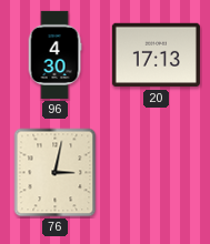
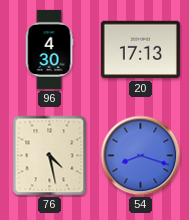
76: 3:02 -> 4:28
54: none -> 8:18
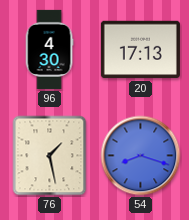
76: 4:28 -> 1:28
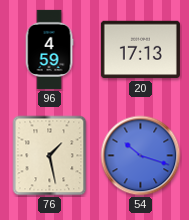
96: 4:30 -> 4:59
54: 8:18 -> 10:18
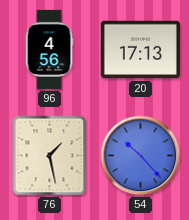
96: 4:59 -> 4:56
54: 10:18 -> 10:23
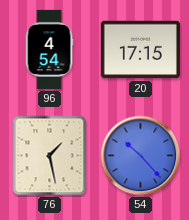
96: 4:56 -> 4:54
20: 17:13 -> 17:15
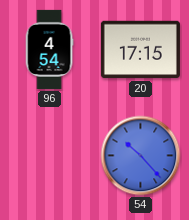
76: 1:28 -> none
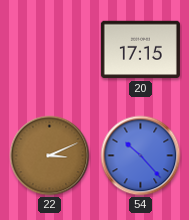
96: 4:54 -> none
22: none -> 3:11
